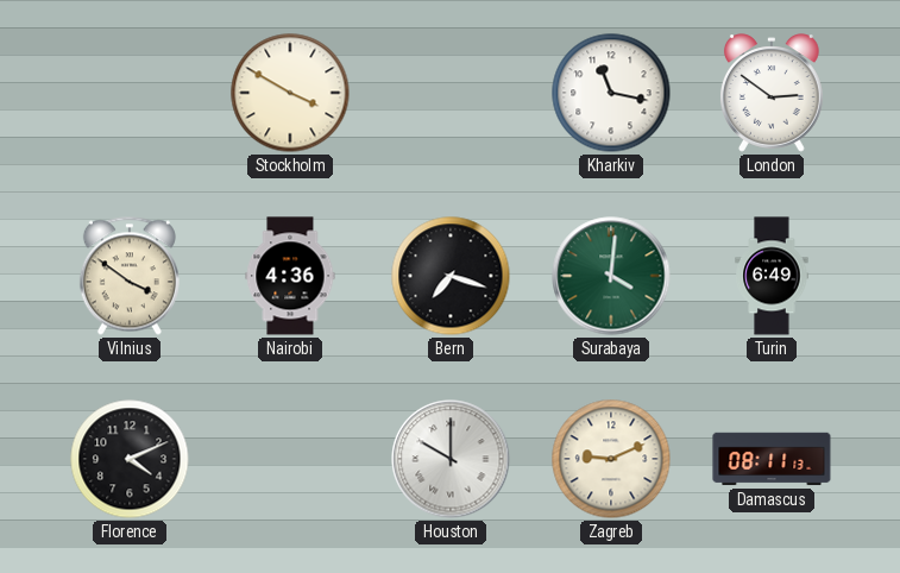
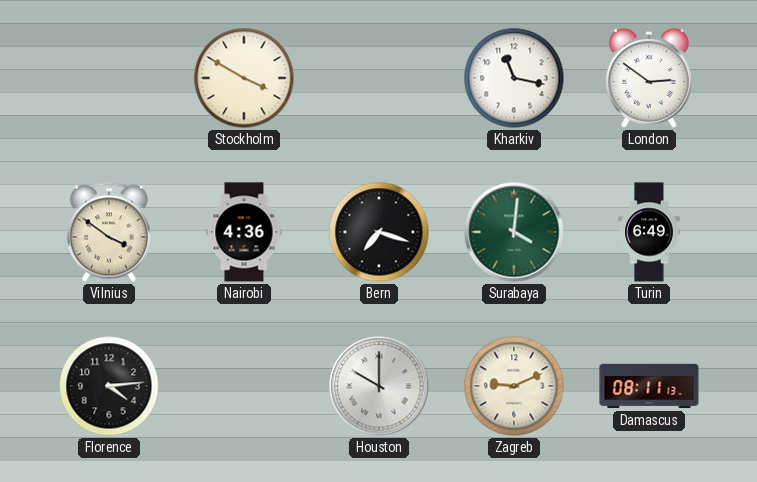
Florence: 4:11 -> 4:14
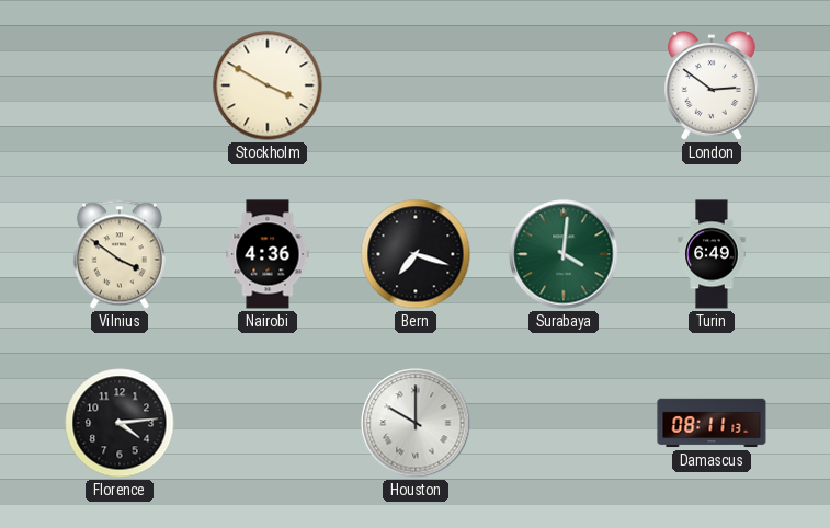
Kharkiv: 11:17 -> none
Zagreb: 9:11 -> none
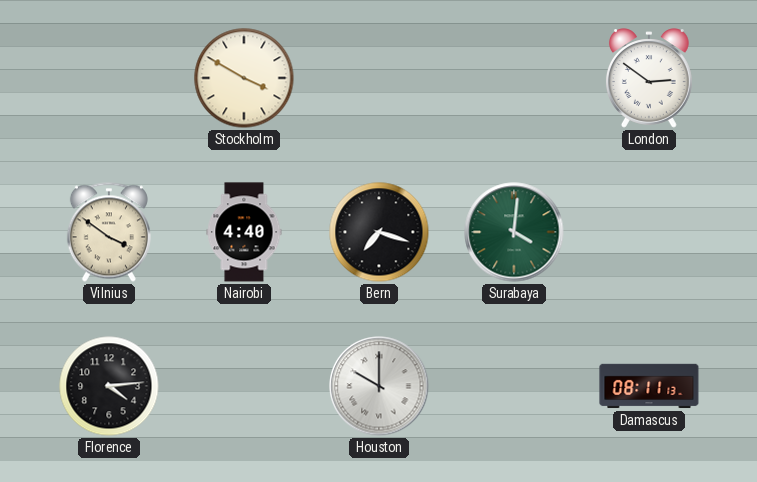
Nairobi: 4:36 -> 4:40
Turin: 6:49 -> none
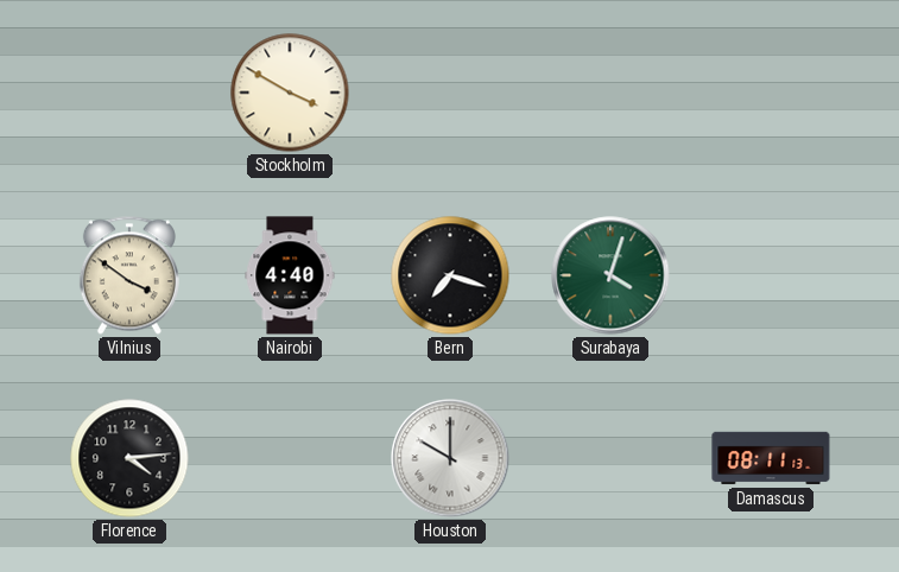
London: 2:51 -> none
Surabaya: 4:01 -> 4:03
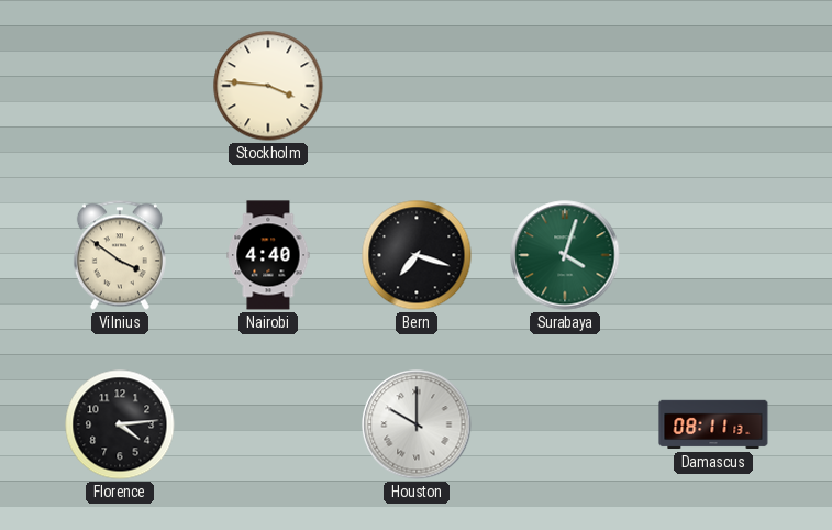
Stockholm: 3:50 -> 3:46
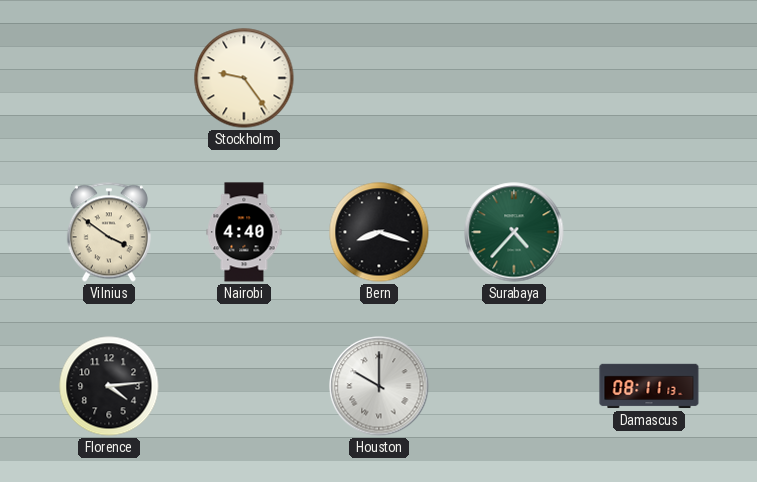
Stockholm: 3:46 -> 9:24
Bern: 7:18 -> 8:18
Surabaya: 4:03 -> 4:37
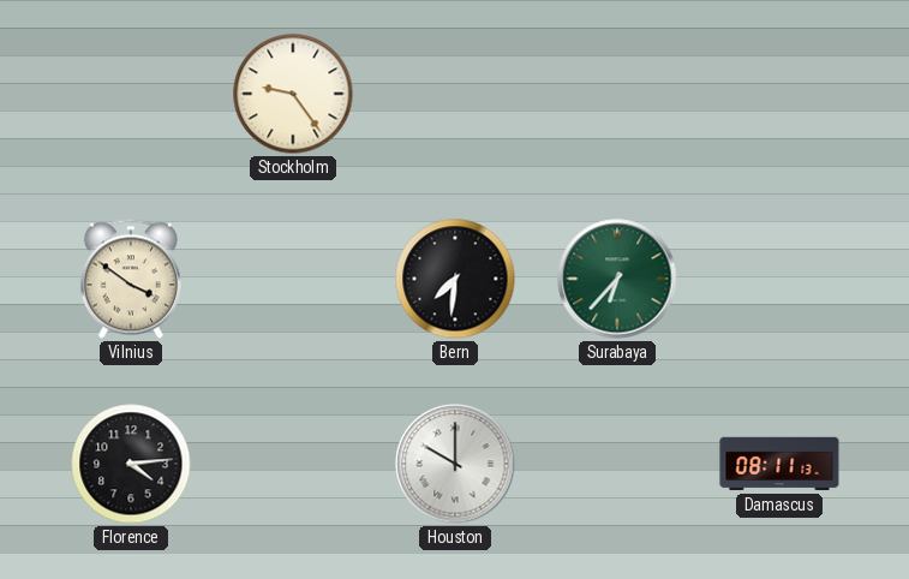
Nairobi: 4:40 -> none
Bern: 8:18 -> 7:31
Surabaya: 4:37 -> 6:37
